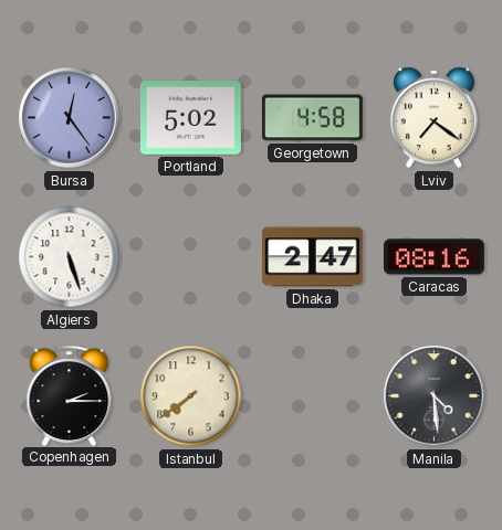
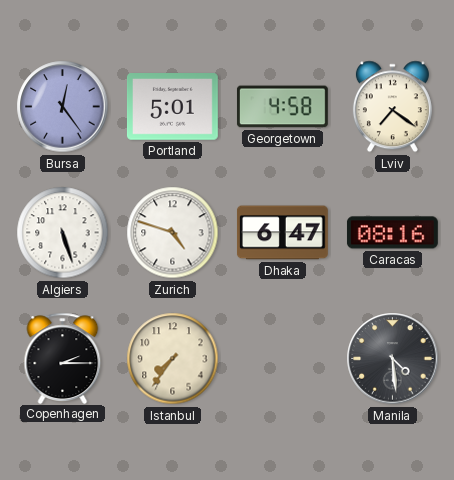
Portland: 5:02 -> 5:01
Zurich: none -> 4:48
Dhaka: 2:47 -> 6:47
Istanbul: 7:39 -> 7:36
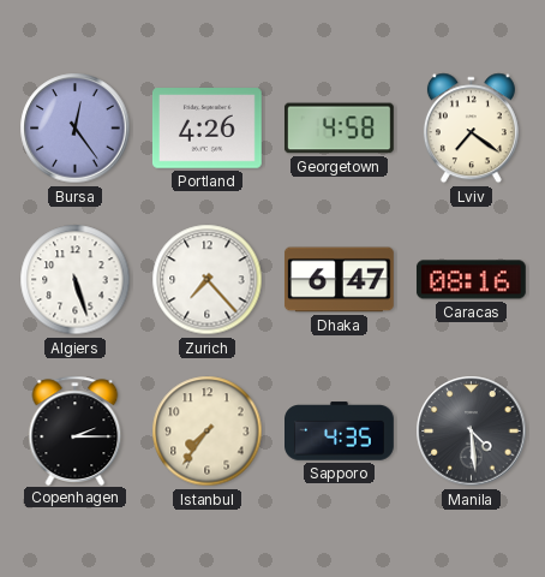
Portland: 5:01 -> 4:26
Zurich: 4:48 -> 7:23
Sapporo: none -> 4:35
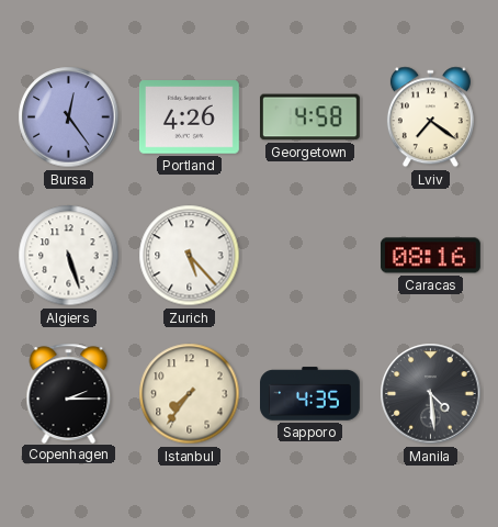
Zurich: 7:23 -> 5:23
Dhaka: 6:47 -> none
